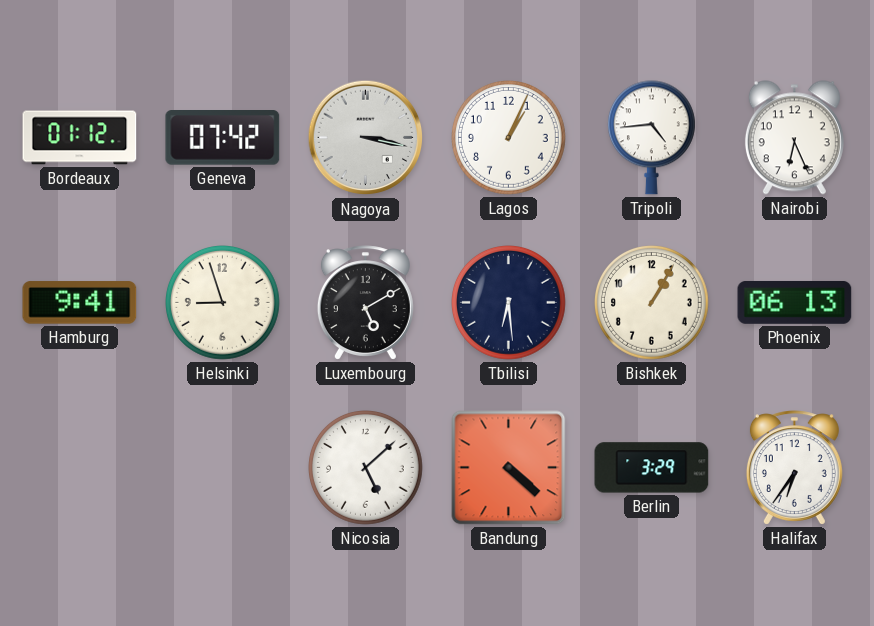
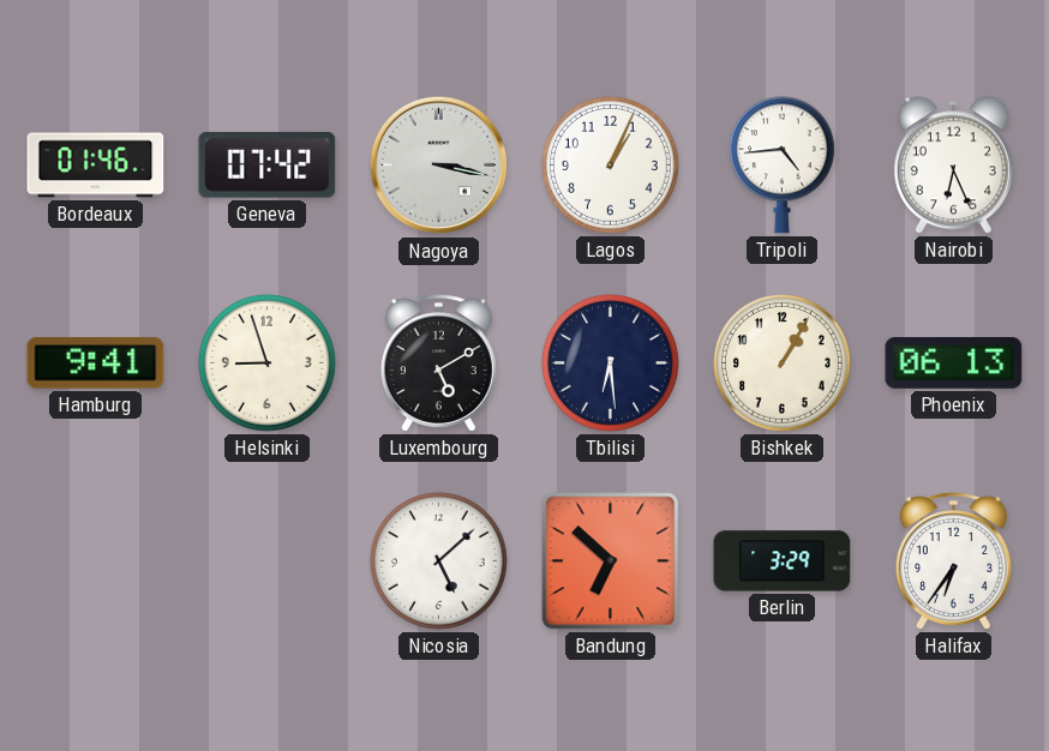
Bordeaux: 01:12 -> 01:46
Bandung: 4:22 -> 6:52
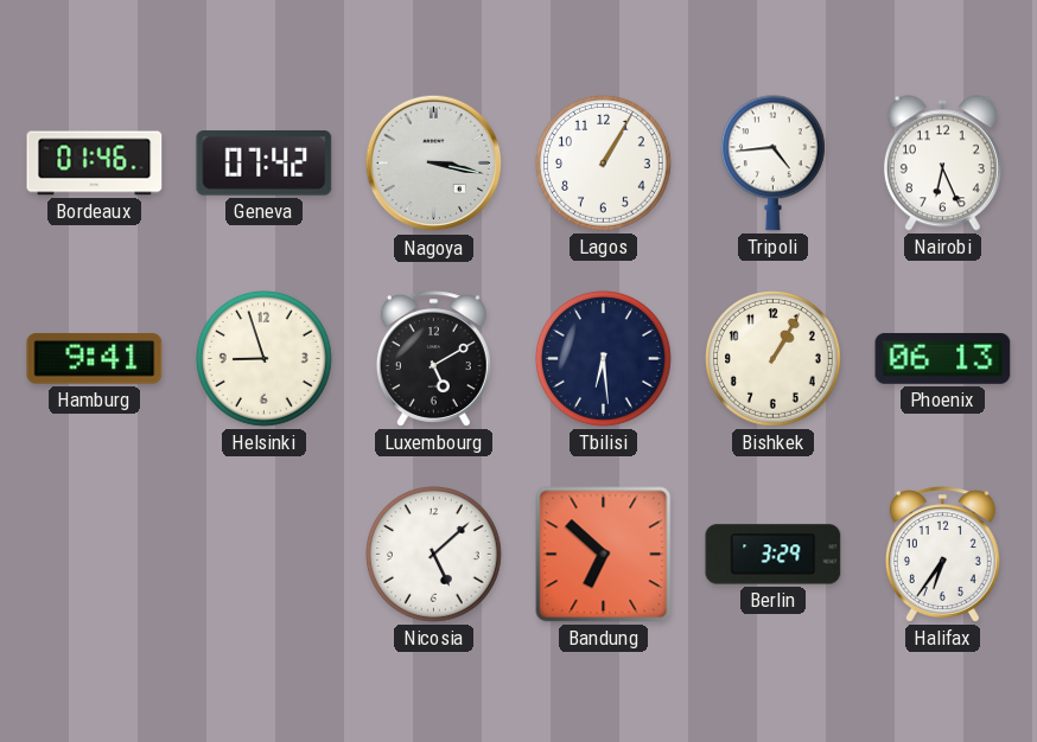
Lagos: 1:04 -> 1:05
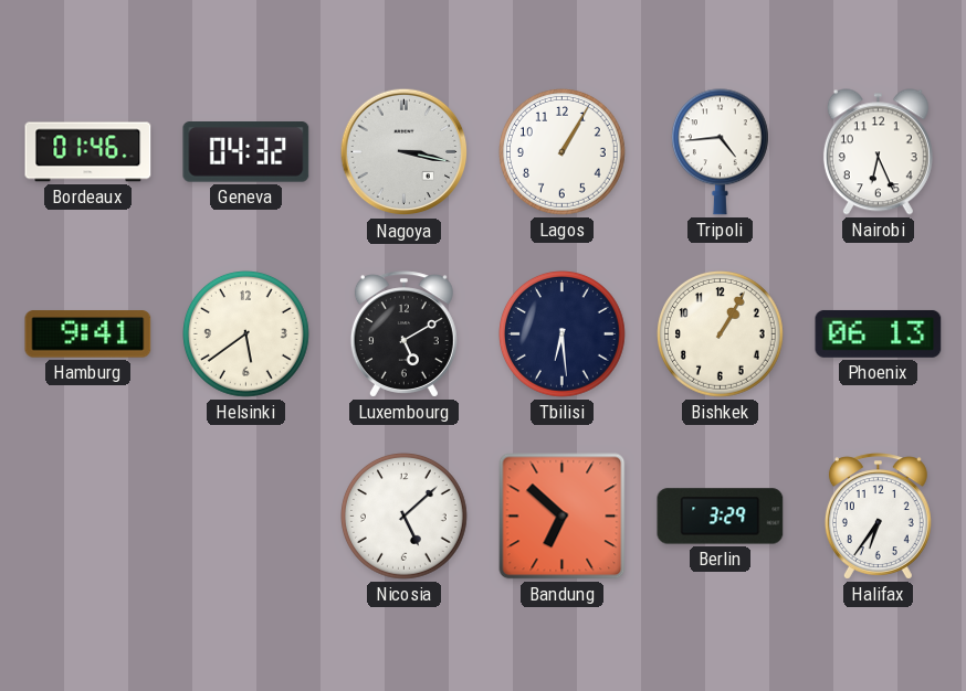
Geneva: 07:42 -> 04:32
Helsinki: 8:57 -> 5:39
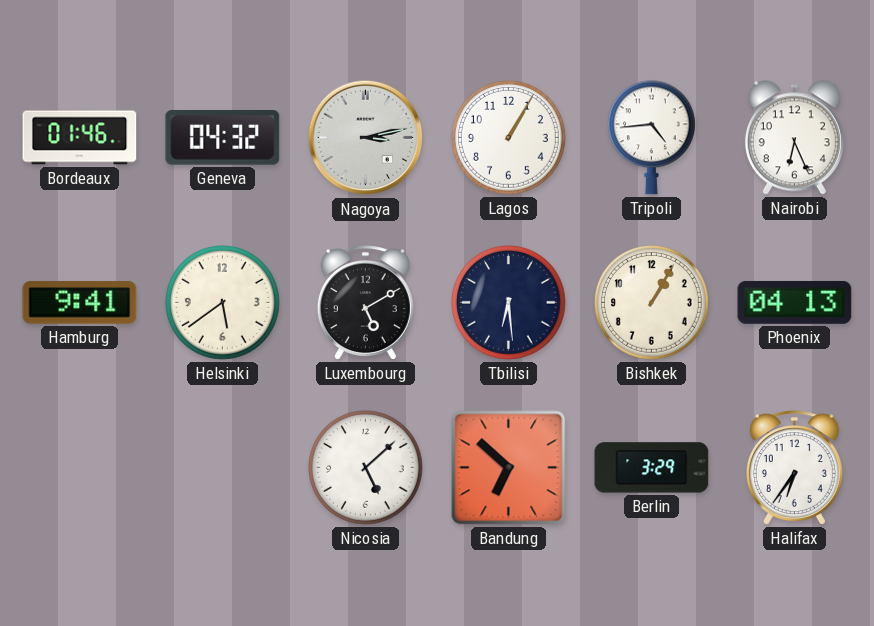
Nagoya: 3:17 -> 3:13
Phoenix: 06:13 -> 04:13
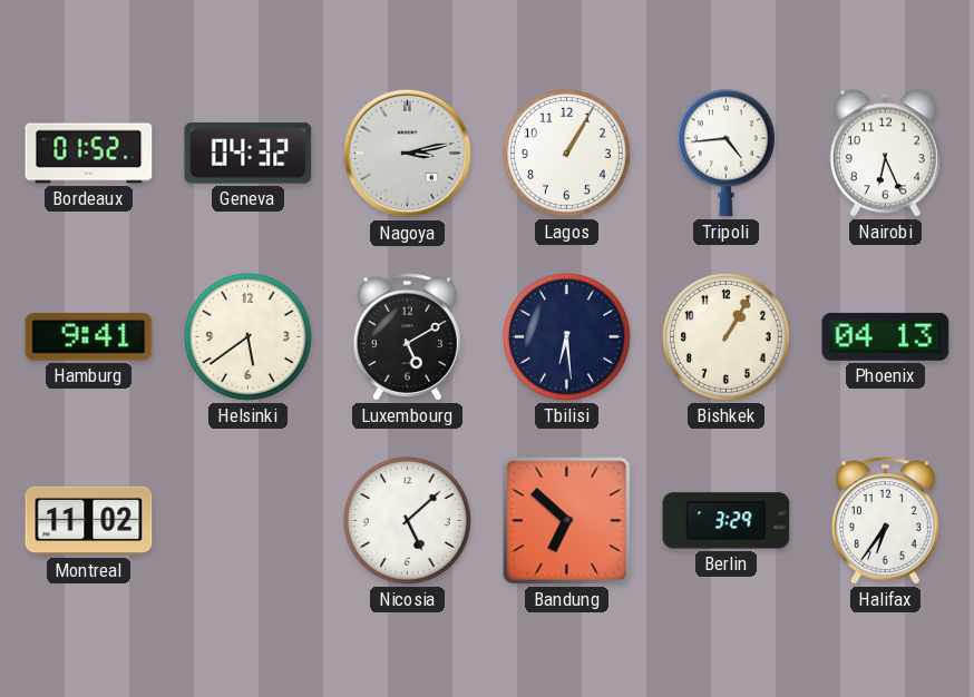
Bordeaux: 01:46 -> 01:52
Montreal: none -> 11:02
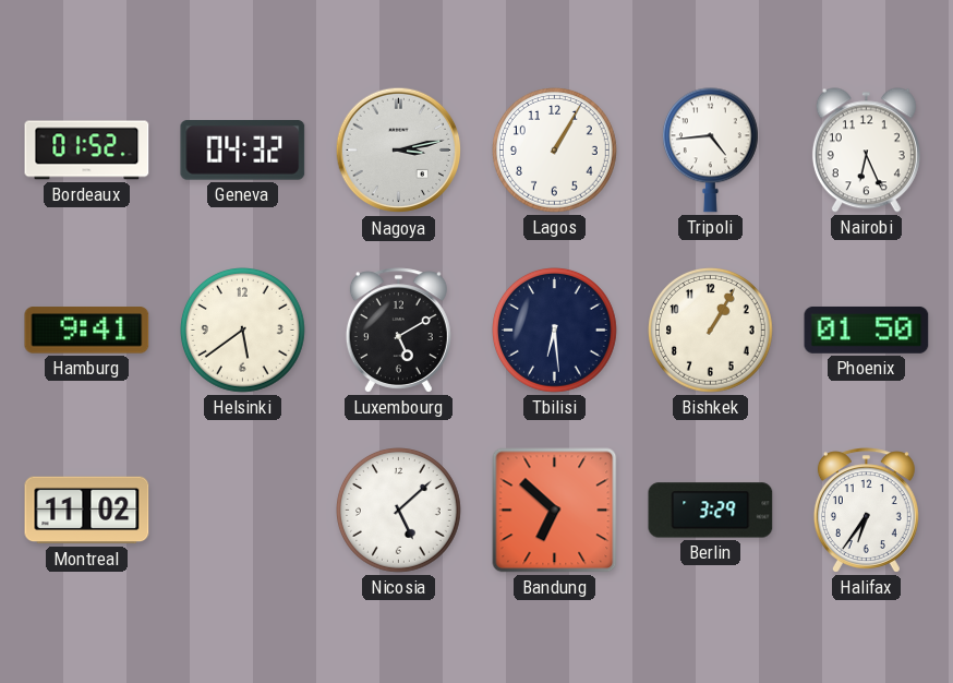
Phoenix: 04:13 -> 01:50
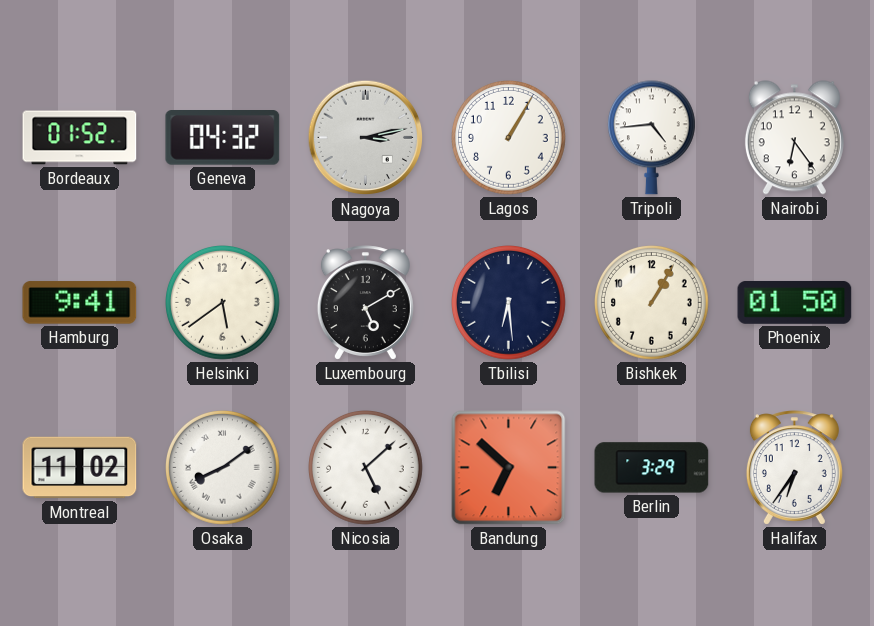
Nairobi: 6:26 -> 6:24
Osaka: none -> 8:09
